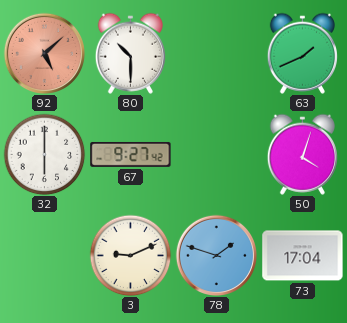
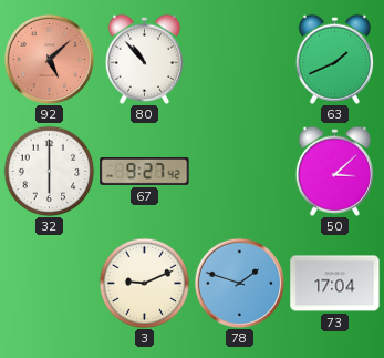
80: 10:30 -> 10:53
50: 4:03 -> 3:08
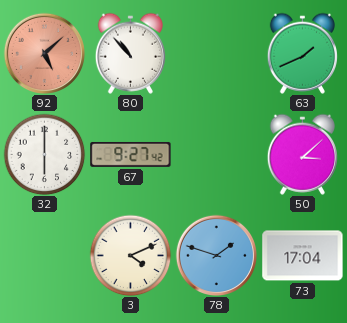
3: 9:11 -> 4:11
